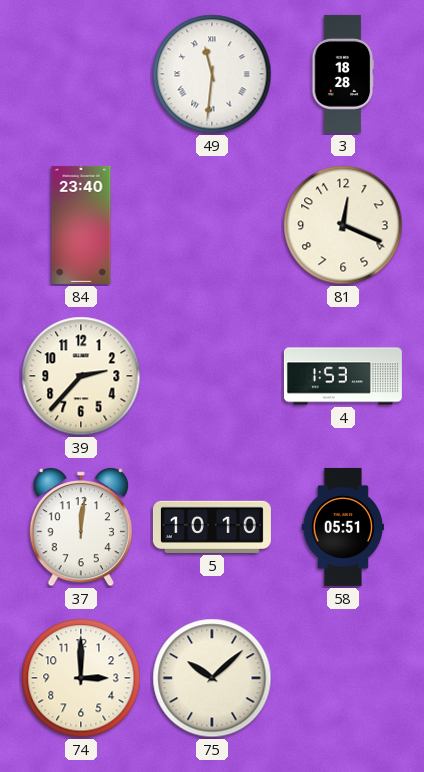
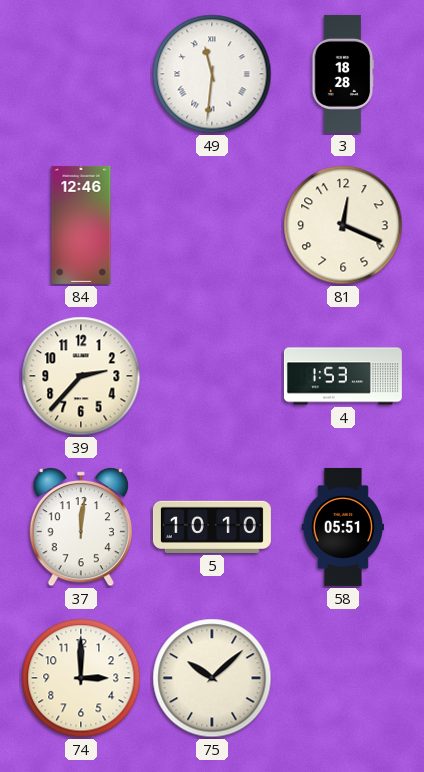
84: 23:40 -> 12:46
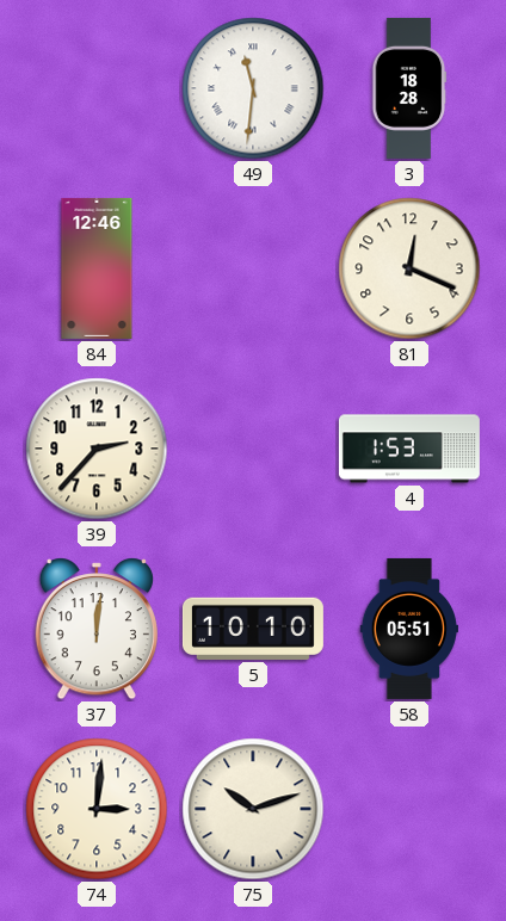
74: 3:00 -> 3:01
75: 10:08 -> 10:12
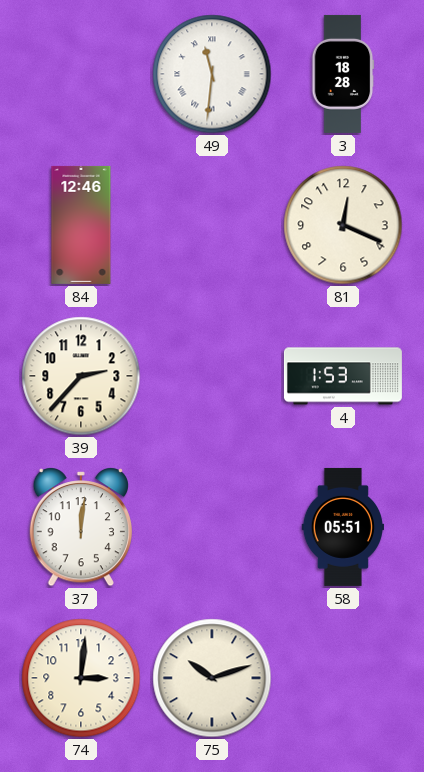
5: 10:10 -> none
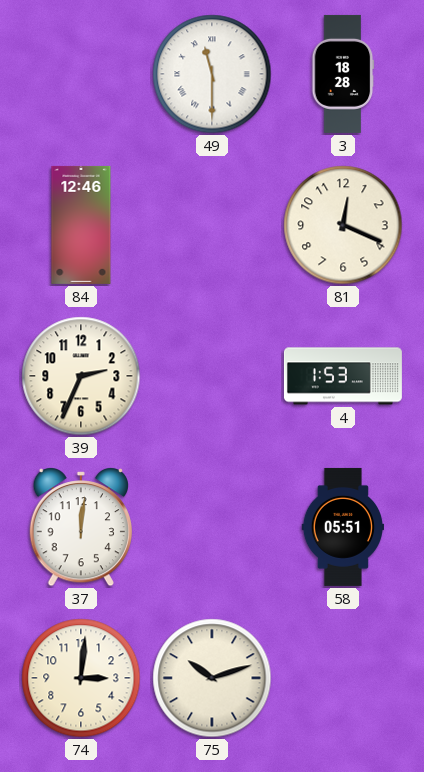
49: 11:31 -> 11:30
39: 2:37 -> 2:34
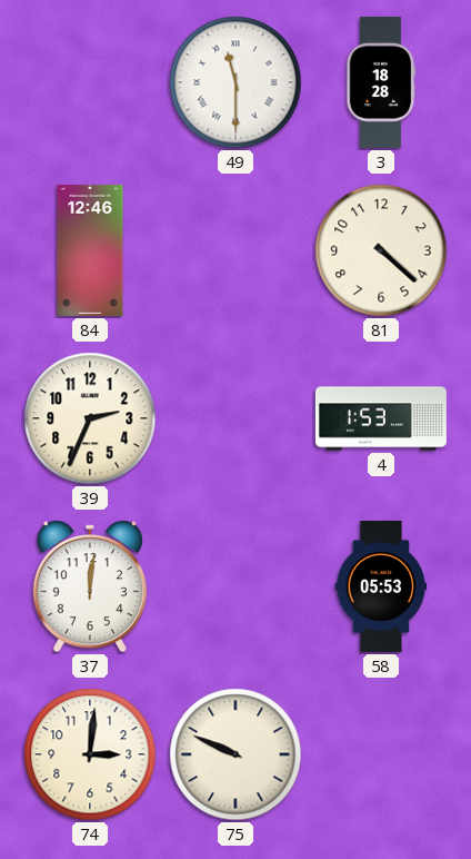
81: 12:19 -> 4:22
58: 05:51 -> 05:53
75: 10:12 -> 9:49
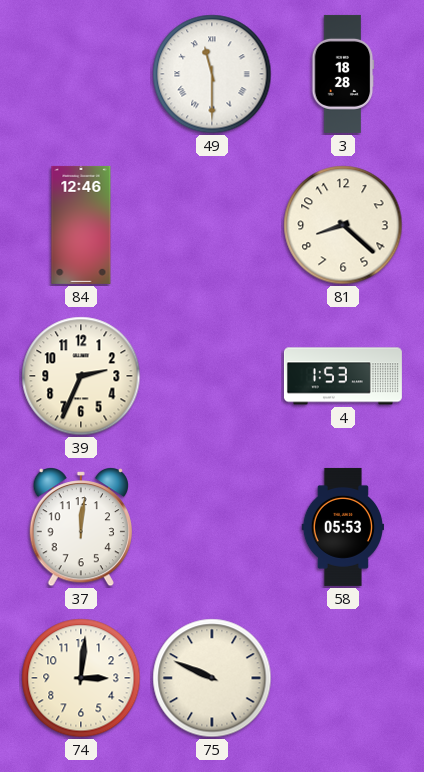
81: 4:22 -> 8:22
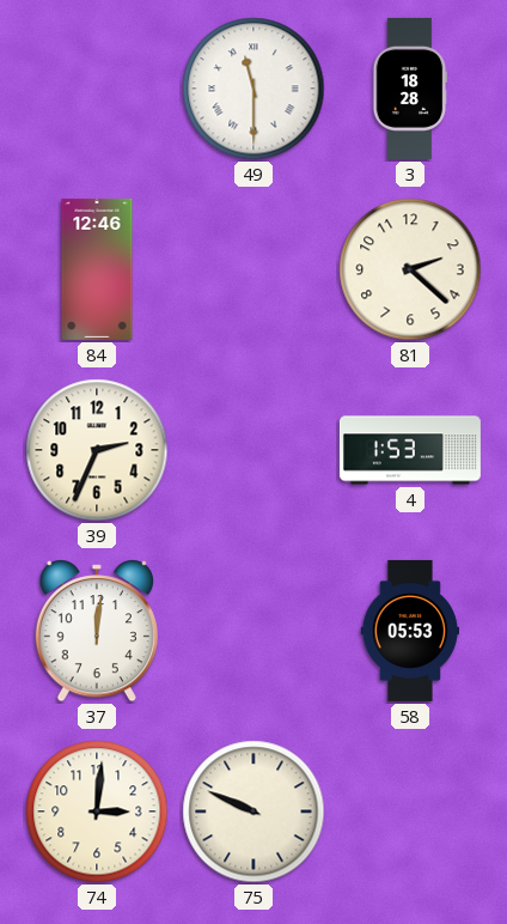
81: 8:22 -> 2:22
